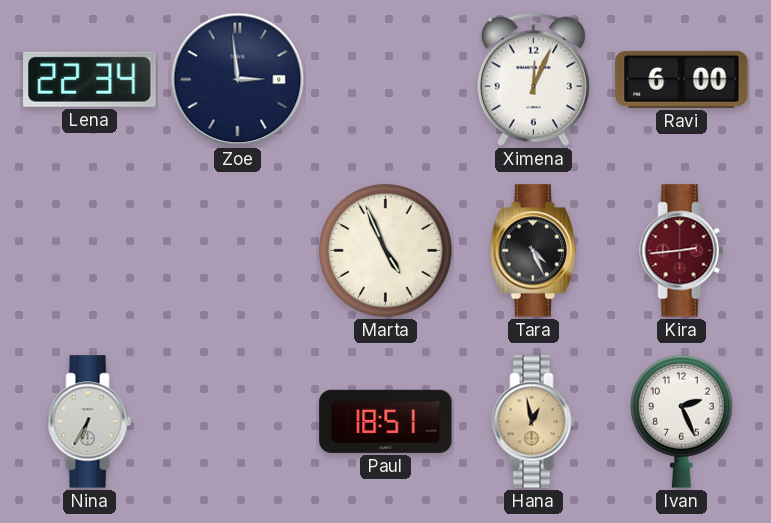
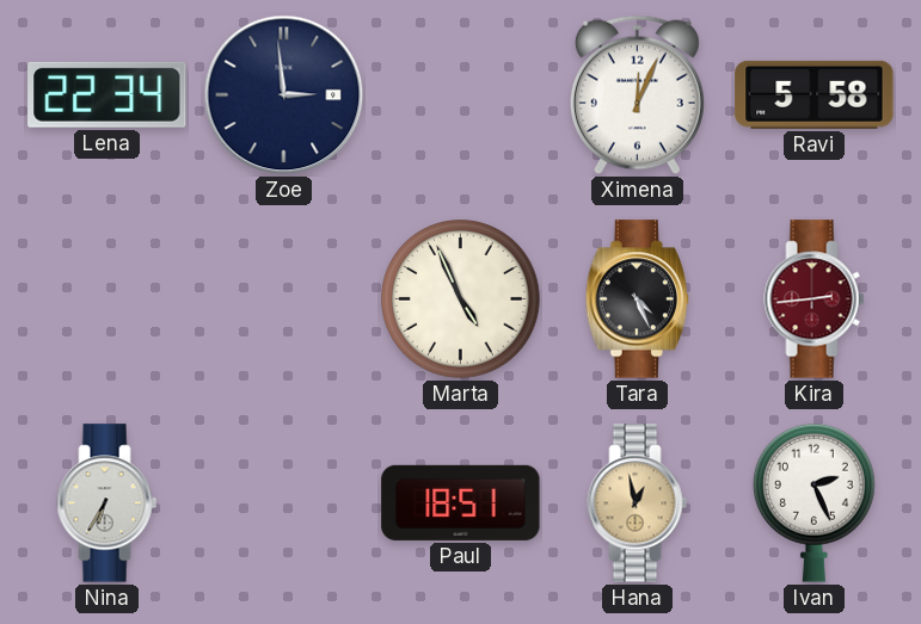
Ravi: 6:00 -> 5:58
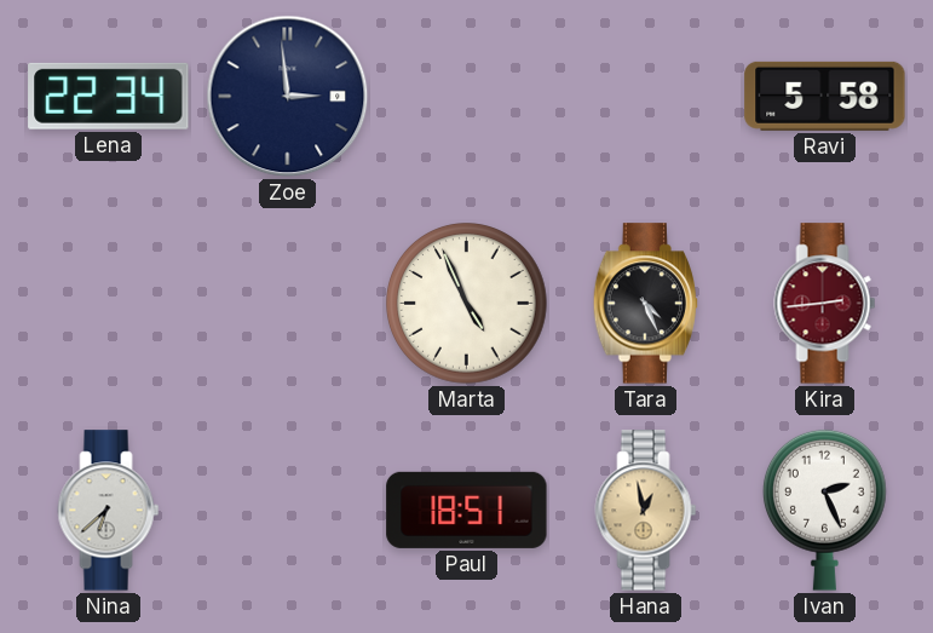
Ximena: 12:04 -> none
Nina: 6:35 -> 6:38
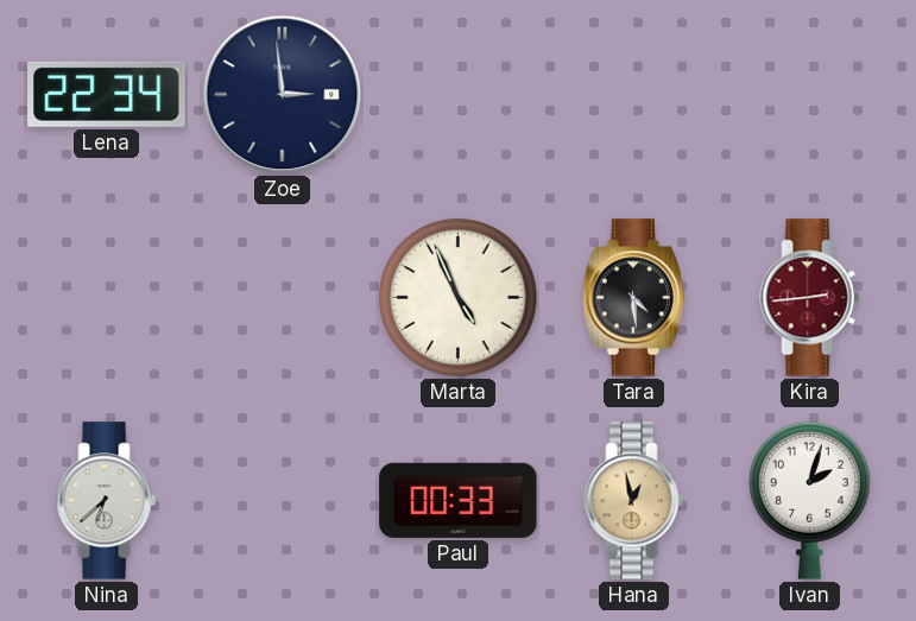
Ravi: 5:58 -> none
Tara: 4:26 -> 4:29
Paul: 18:51 -> 00:33
Ivan: 2:26 -> 2:03
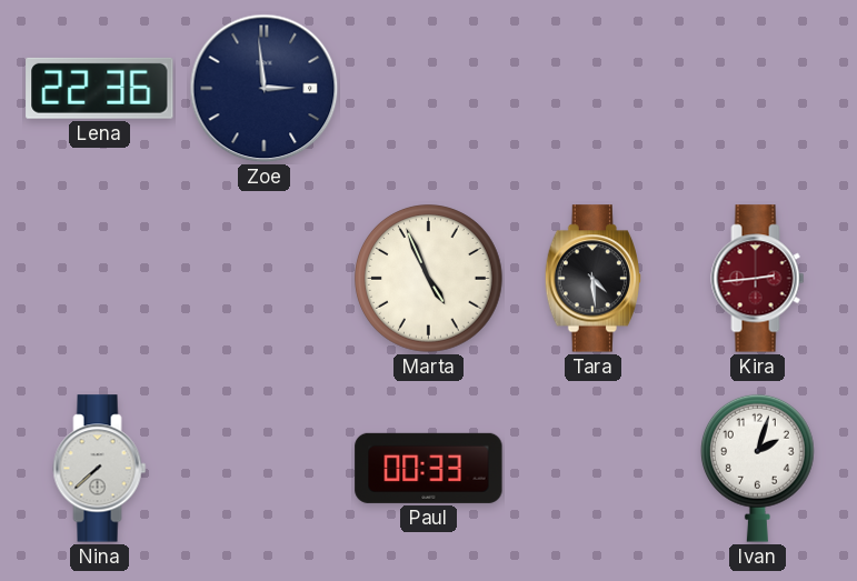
Lena: 22:34 -> 22:36
Nina: 6:38 -> 7:38
Hana: 12:58 -> none
